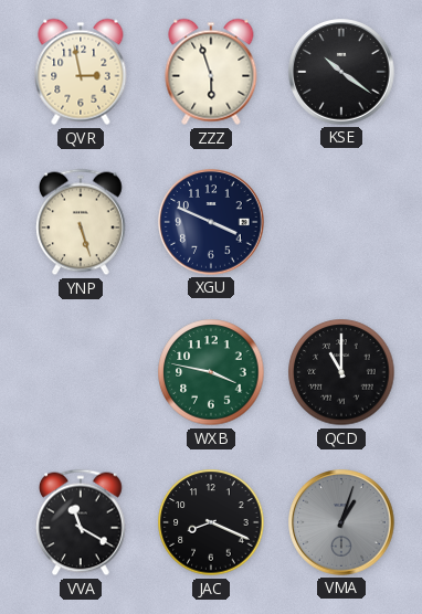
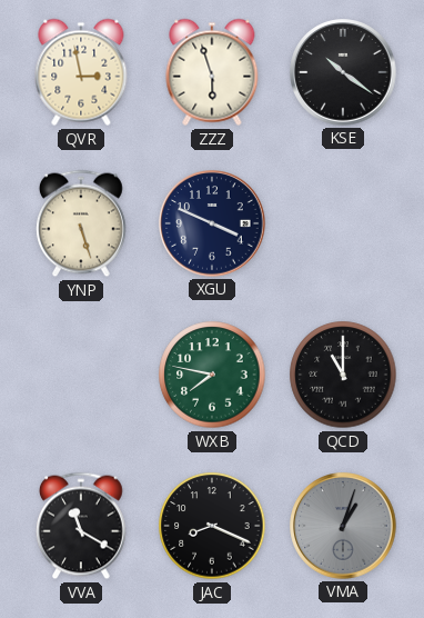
WXB: 3:47 -> 7:47
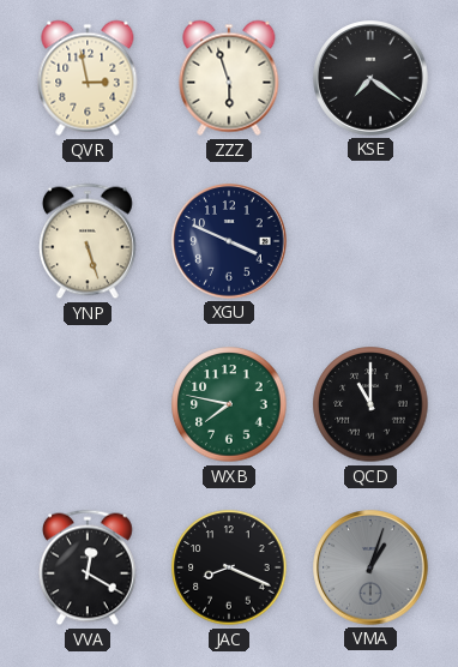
KSE: 10:21 -> 7:21
VVA: 11:20 -> 12:20
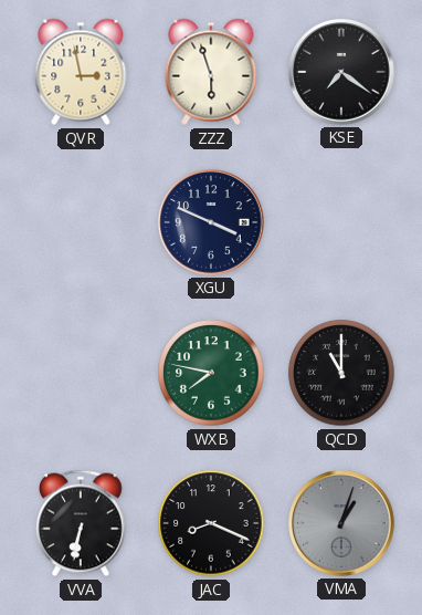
YNP: 5:27 -> none
VVA: 12:20 -> 6:32
